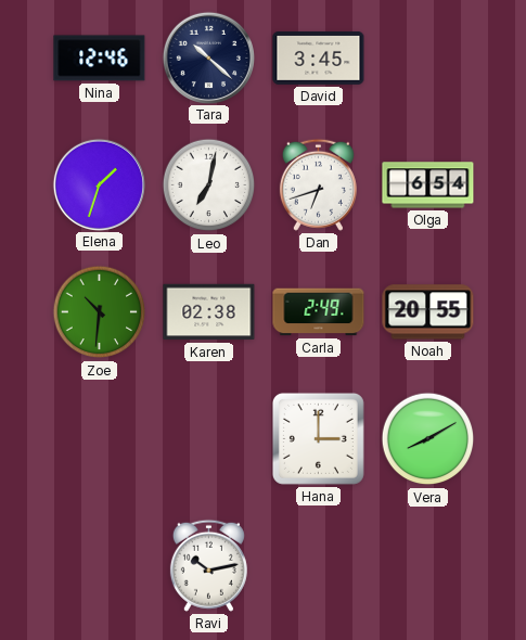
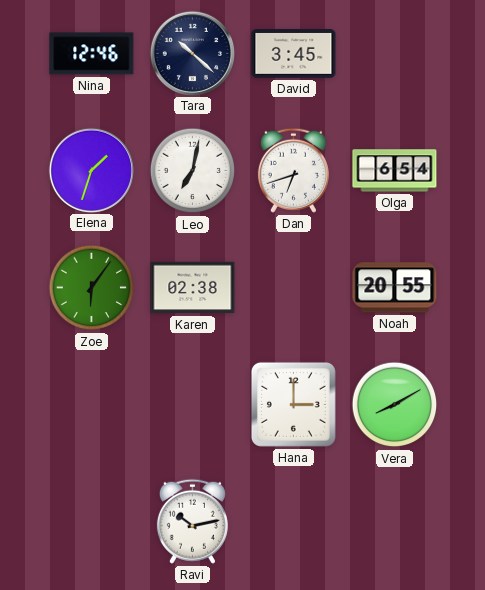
Zoe: 10:31 -> 6:06
Carla: 2:49 -> none
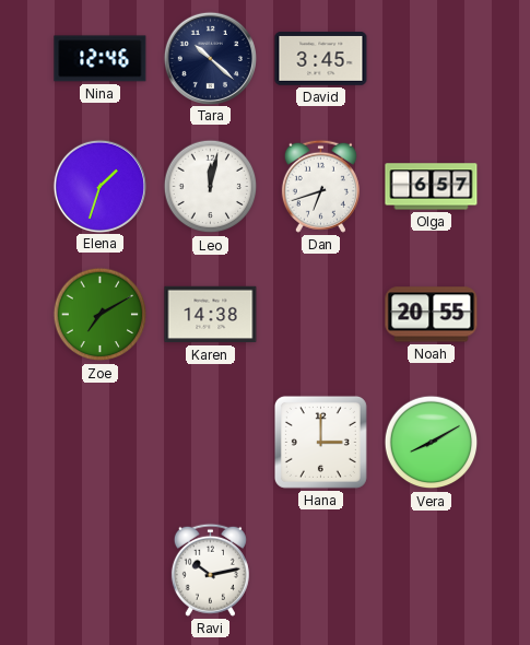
Leo: 7:02 -> 12:02
Olga: 6:54 -> 6:57
Zoe: 6:06 -> 7:10
Karen: 02:38 -> 14:38
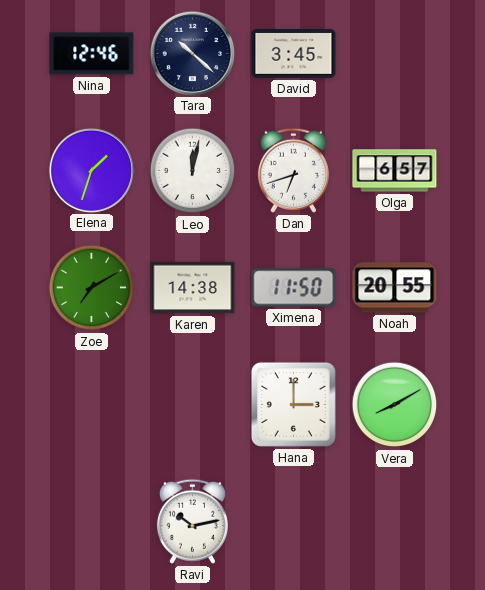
Ximena: none -> 11:50
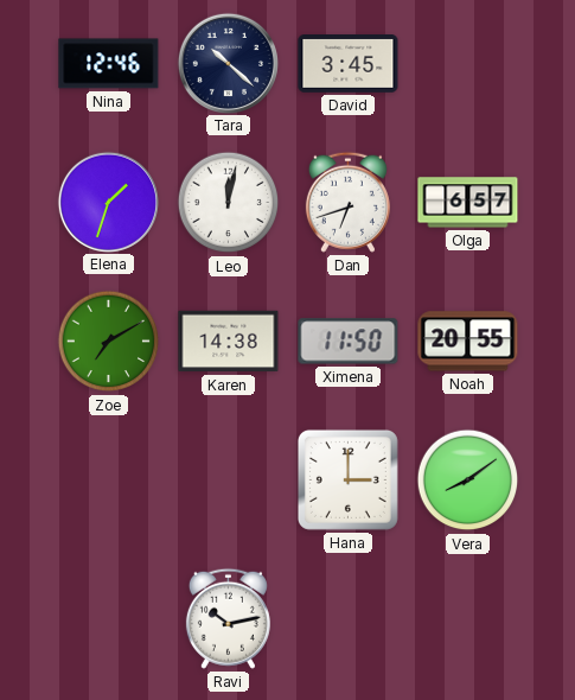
Vera: 8:10 -> 8:09
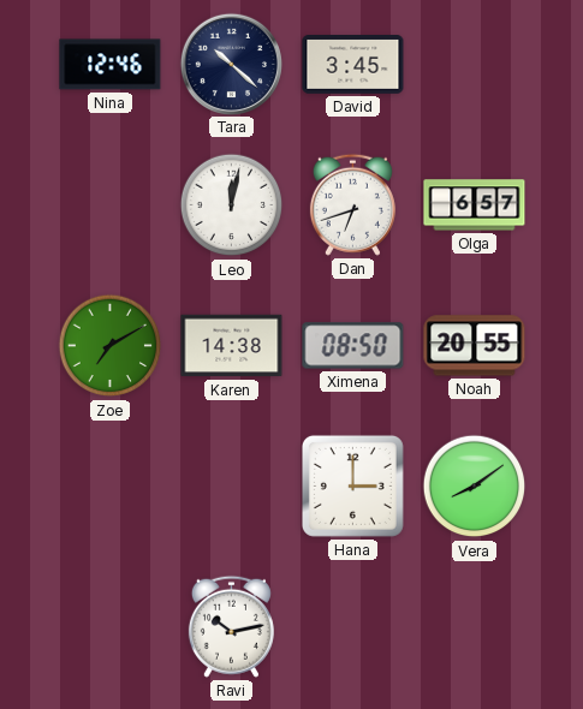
Elena: 1:33 -> none
Ximena: 11:50 -> 08:50
